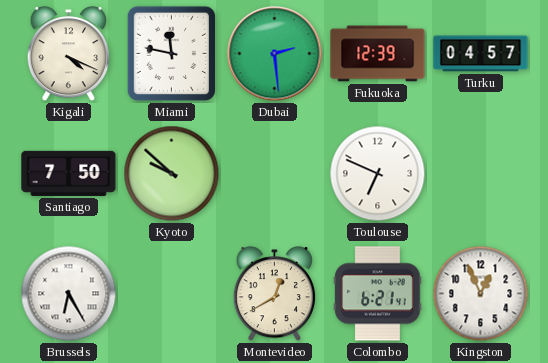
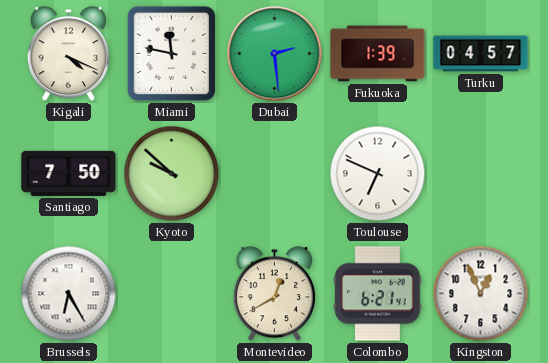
Fukuoka: 12:39 -> 1:39
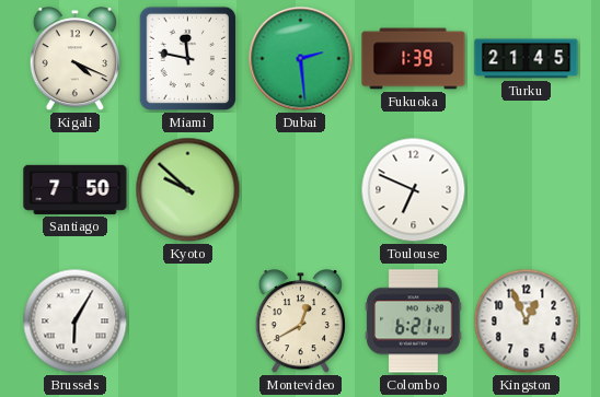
Turku: 04:57 -> 21:45
Brussels: 6:25 -> 6:05
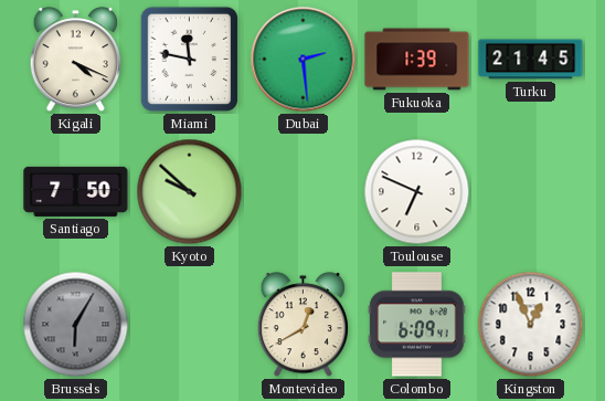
Brussels dial: white -> grey
Colombo: 6:21 -> 6:09
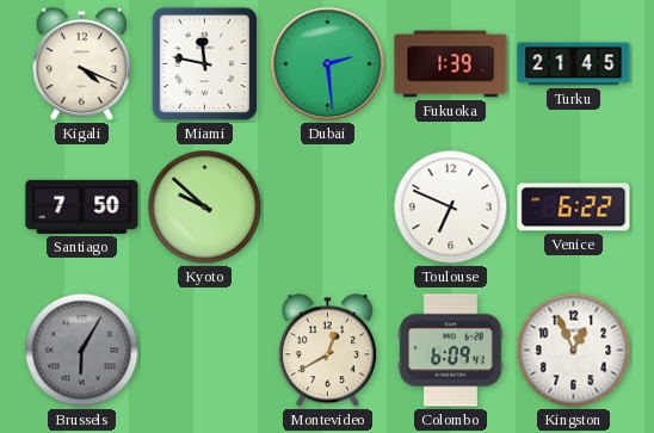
Venice: none -> 6:22
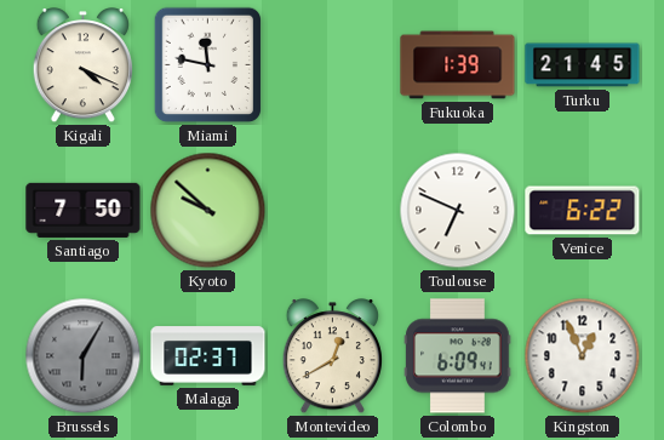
Dubai: 2:29 -> none
Malaga: none -> 02:37
